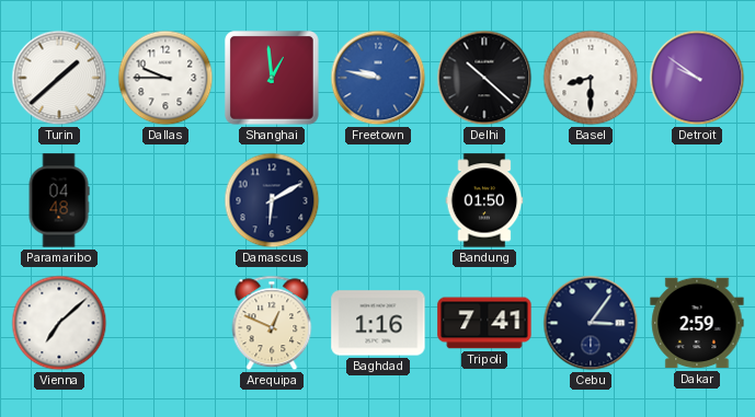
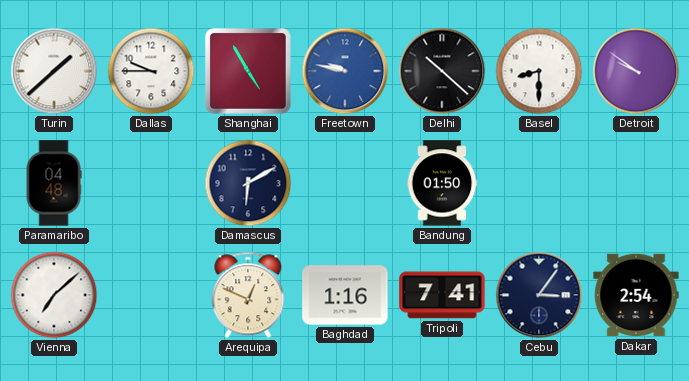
Shanghai: 12:59 -> 4:55
Dakar: 2:59 -> 2:54
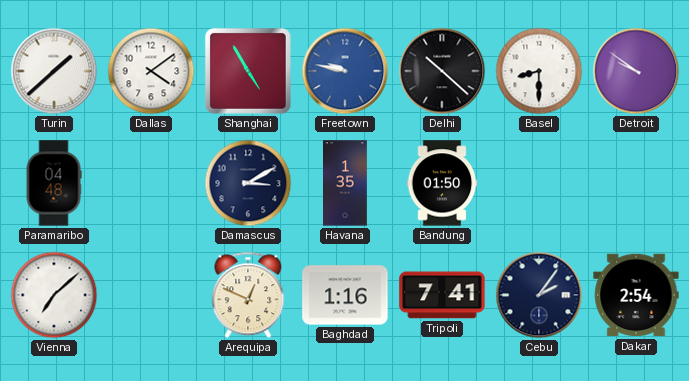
Dallas: 9:45 -> 4:09
Damascus: 6:10 -> 3:10
Havana: none -> 1:35
Cebu: 3:06 -> 2:06
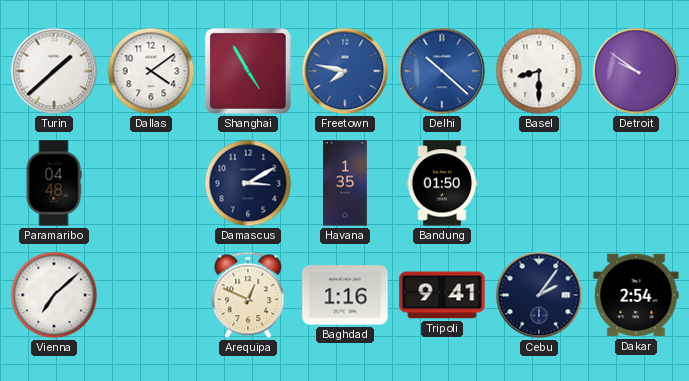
Freetown: 9:47 -> 7:47
Delhi dial: black -> blue
Tripoli: 7:41 -> 9:41
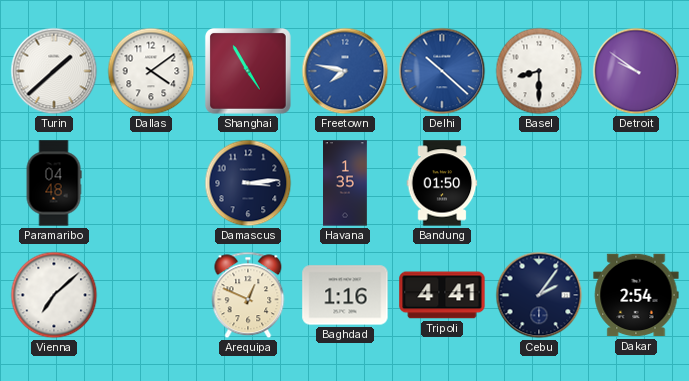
Damascus: 3:10 -> 3:14
Tripoli: 9:41 -> 4:41
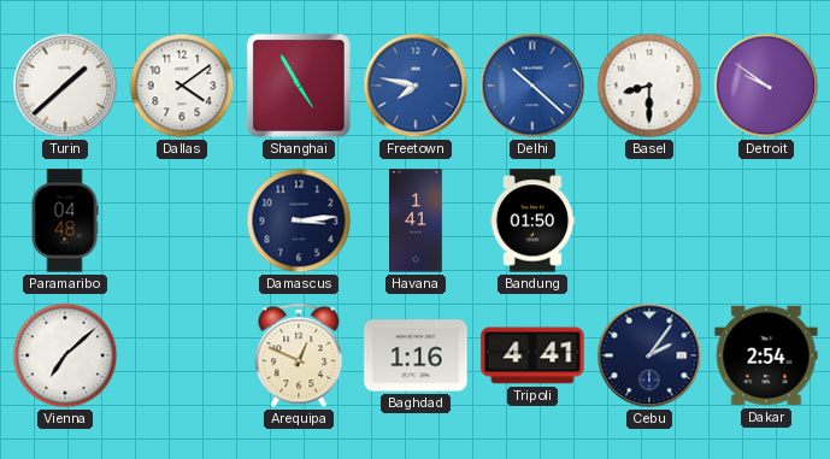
Havana: 1:35 -> 1:41
